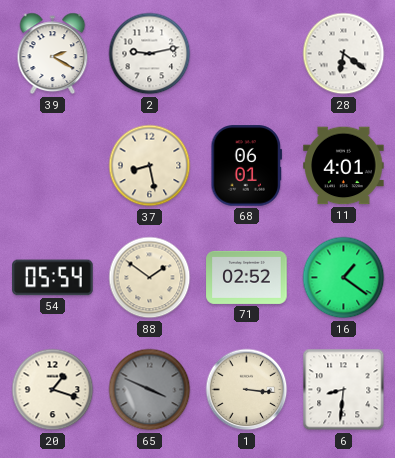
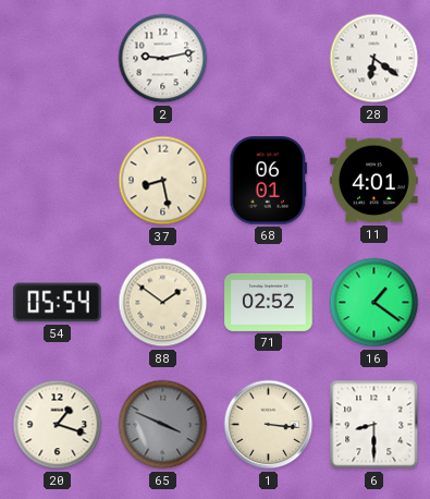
39: 2:20 -> none
6: 8:31 -> 8:30
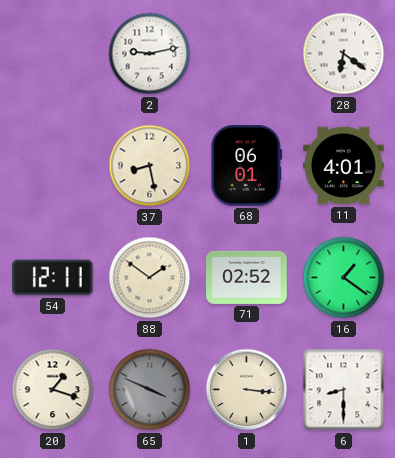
54: 05:54 -> 12:11
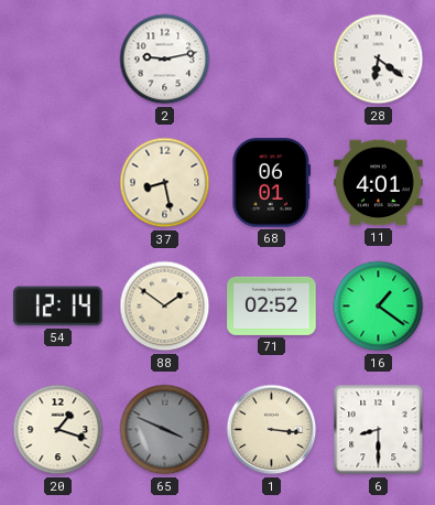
54: 12:11 -> 12:14
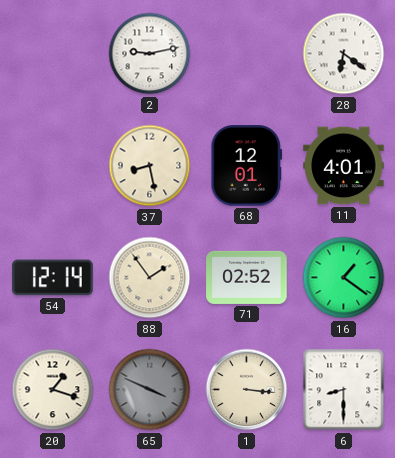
68: 06:01 -> 12:01
88: 1:51 -> 1:54
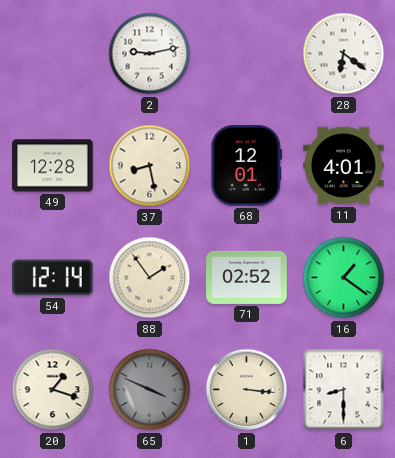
49: none -> 12:28
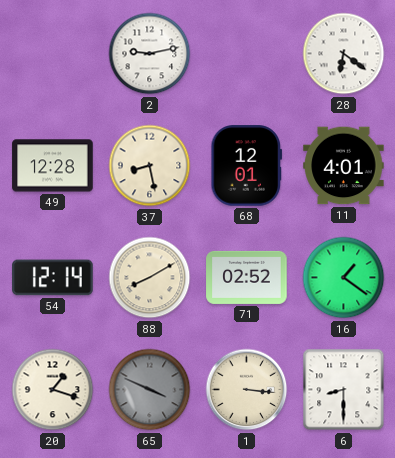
88: 1:54 -> 8:10
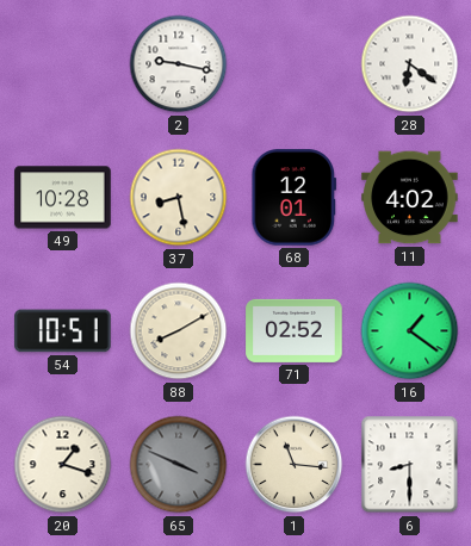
2: 9:13 -> 9:17
49: 12:28 -> 10:28
11: 4:01 -> 4:02
54: 12:14 -> 10:51
1: 3:16 -> 11:16
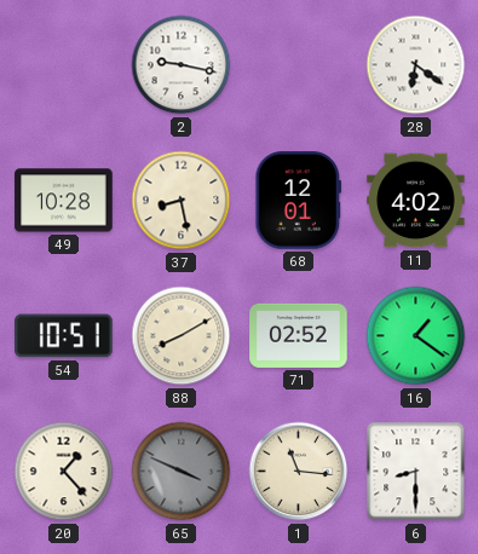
20: 1:18 -> 1:23
